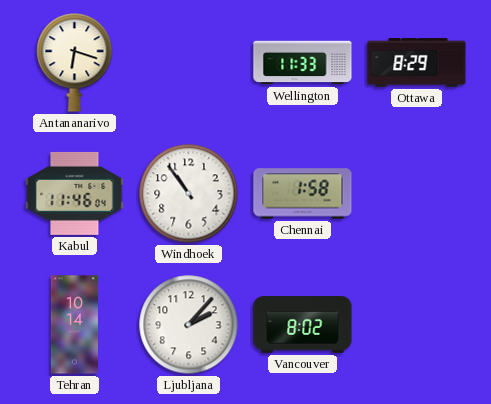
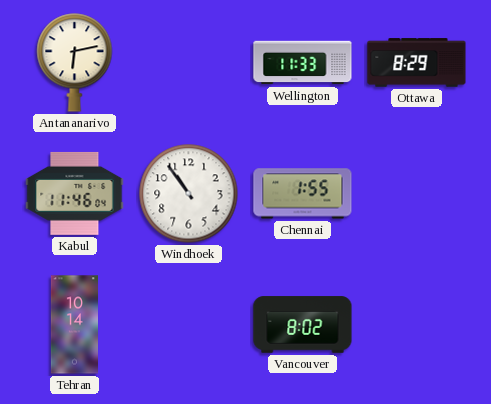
Antananarivo: 6:18 -> 6:13
Chennai: 1:58 -> 1:55
Ljubljana: 2:07 -> none
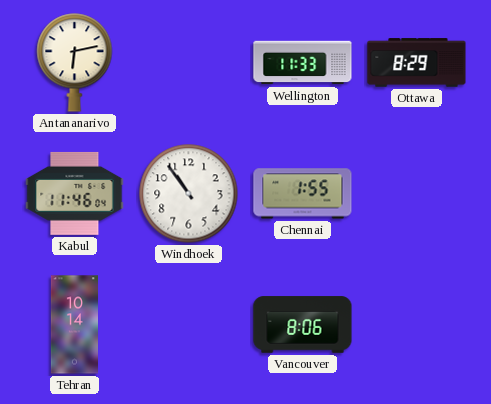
Vancouver: 8:02 -> 8:06
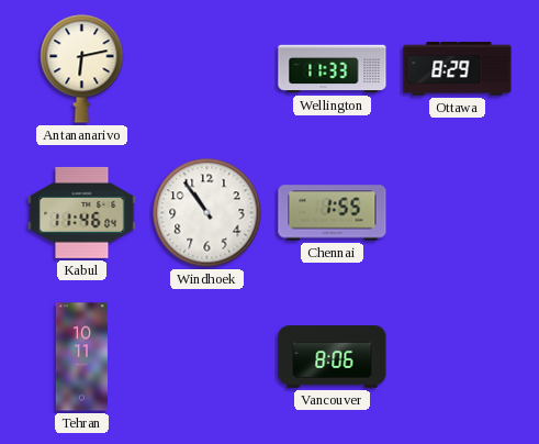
Tehran: 10:14 -> 10:11
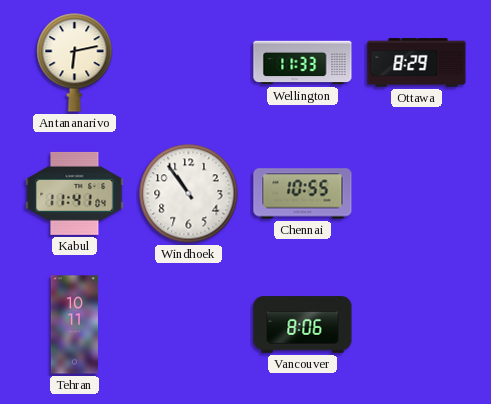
Kabul: 11:46 -> 11:41
Chennai: 1:55 -> 10:55
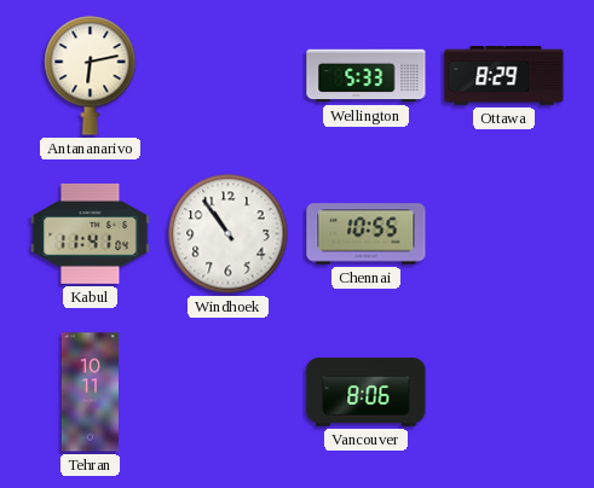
Wellington: 11:33 -> 5:33
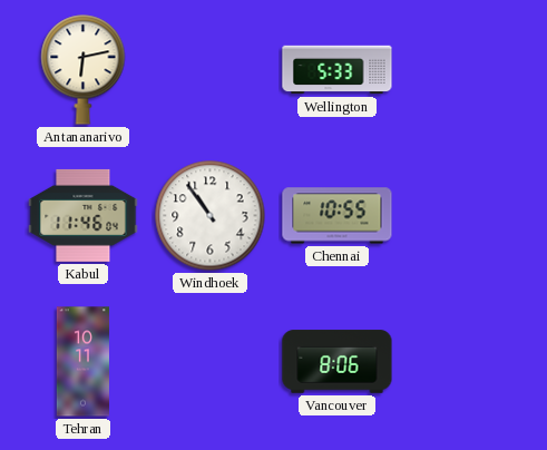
Ottawa: 8:29 -> none
Kabul: 11:41 -> 11:46
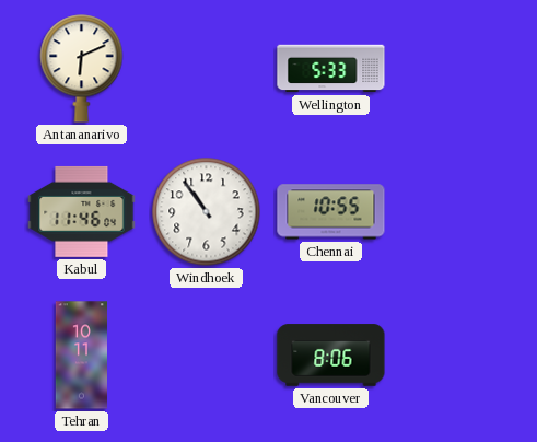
Antananarivo: 6:13 -> 6:11
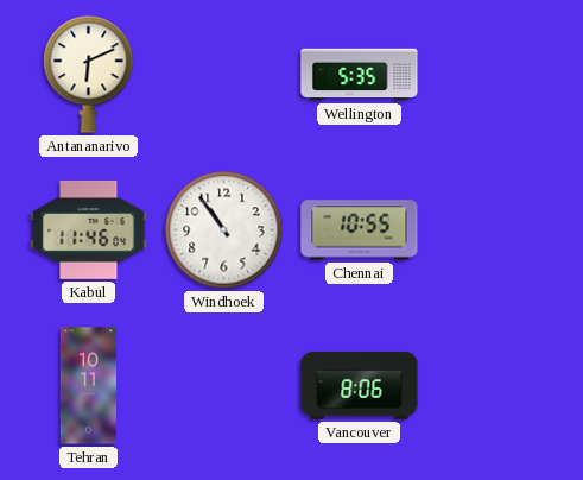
Wellington: 5:33 -> 5:35
